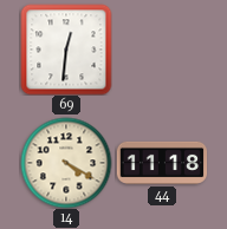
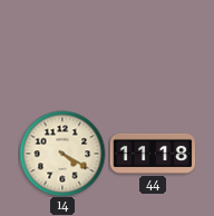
69: 12:31 -> none
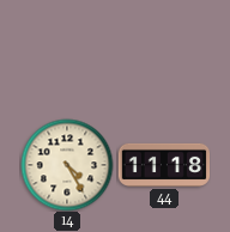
14: 4:20 -> 4:25
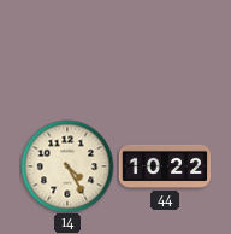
44: 11:18 -> 10:22
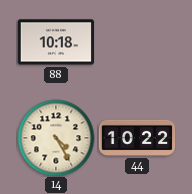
88: none -> 10:18
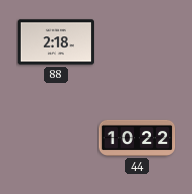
88: 10:18 -> 2:18
14: 4:25 -> none
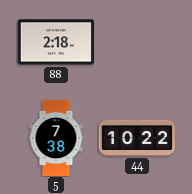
5: none -> 7:38
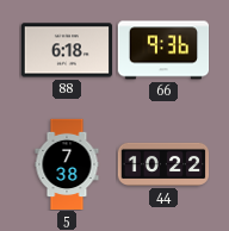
88: 2:18 -> 6:18
66: none -> 9:36
